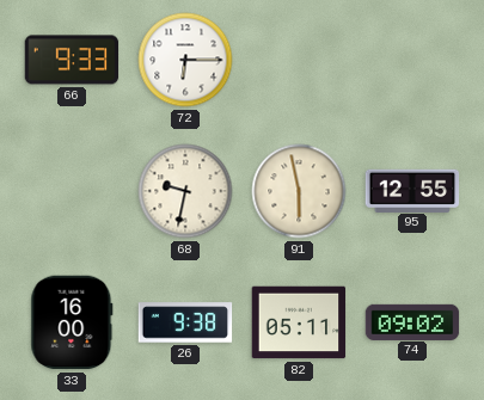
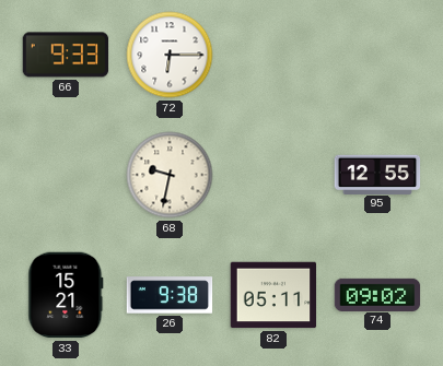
91: 5:58 -> none
33: 16:00 -> 15:21
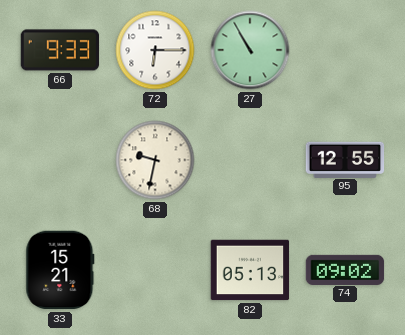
27: none -> 10:55
26: 9:38 -> none
82: 05:11 -> 05:13
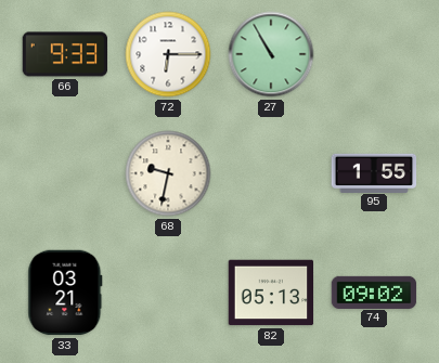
95: 12:55 -> 1:55
33: 15:21 -> 03:21
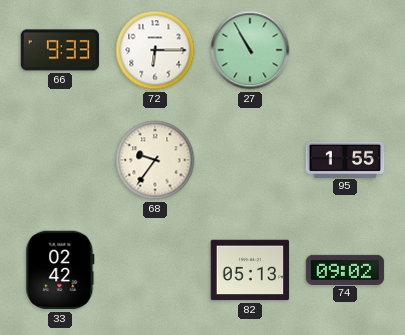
68: 9:32 -> 9:36
33: 03:21 -> 02:42
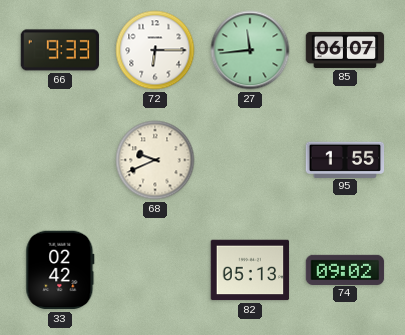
27: 10:55 -> 11:44
85: none -> 06:07
68: 9:36 -> 9:41
